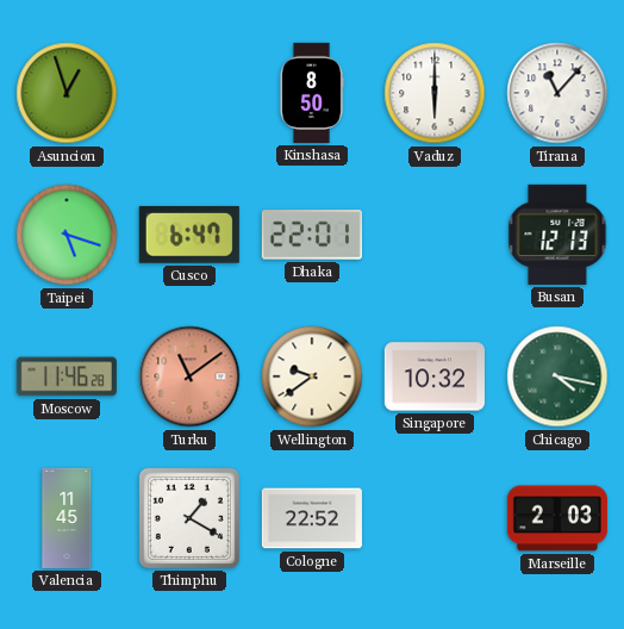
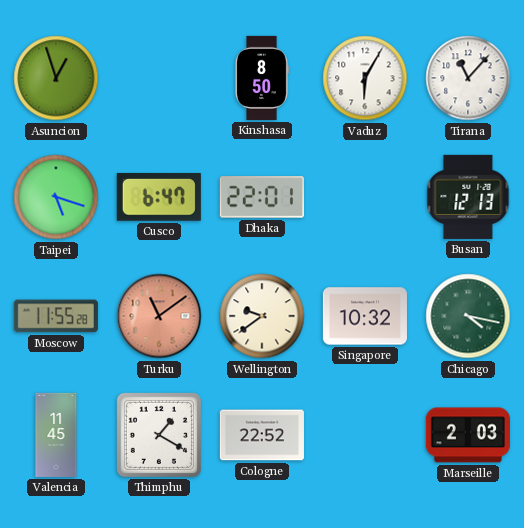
Vaduz: 6:00 -> 6:05
Moscow: 11:46 -> 11:55
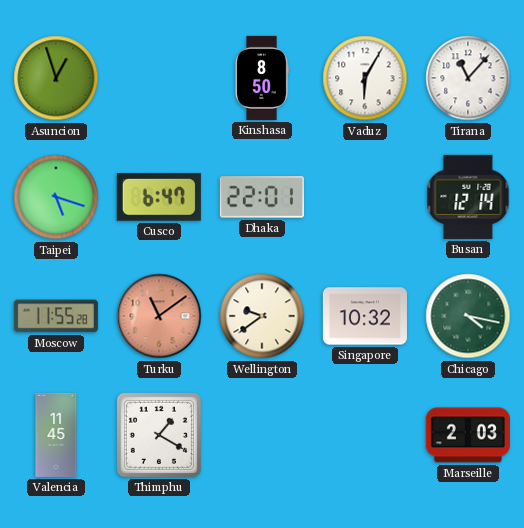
Busan: 12:13 -> 12:14
Cologne: 22:52 -> none
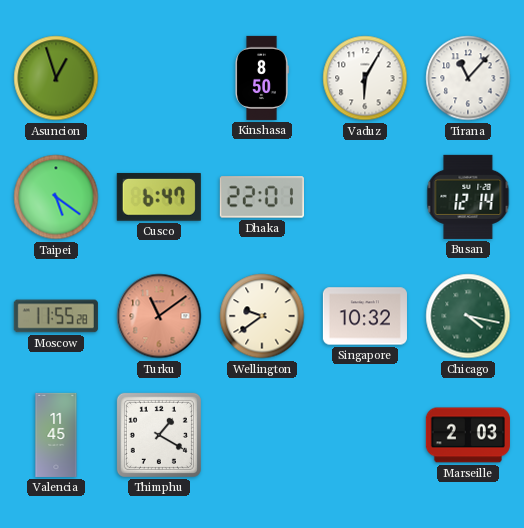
Taipei: 5:18 -> 5:21
